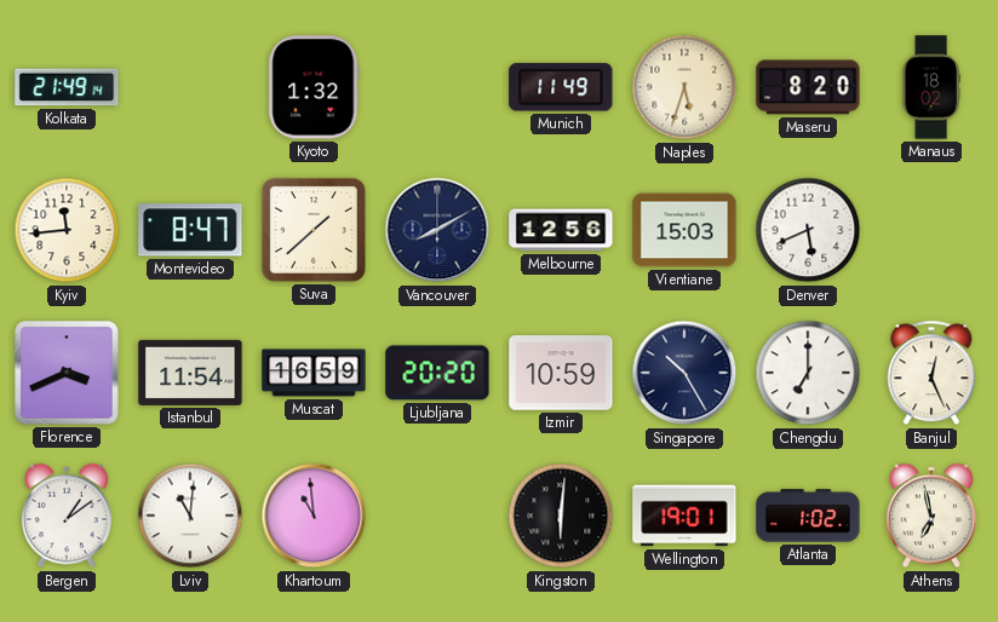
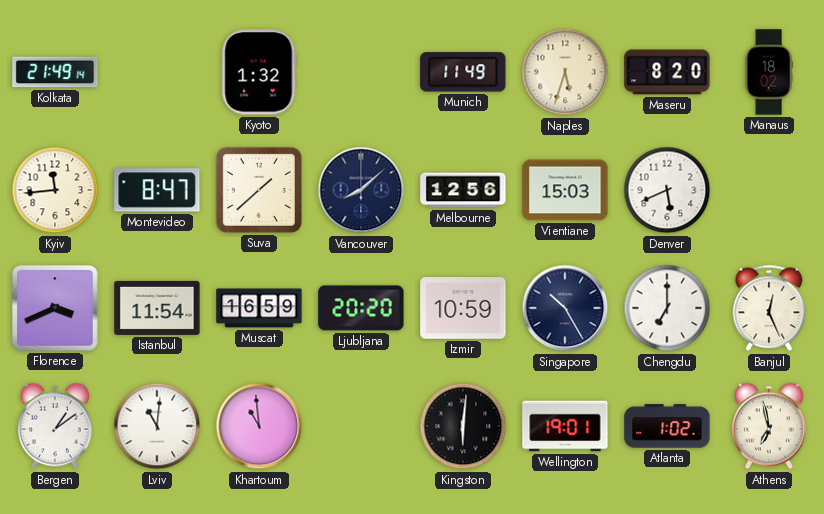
Vancouver: 8:10 -> 8:08
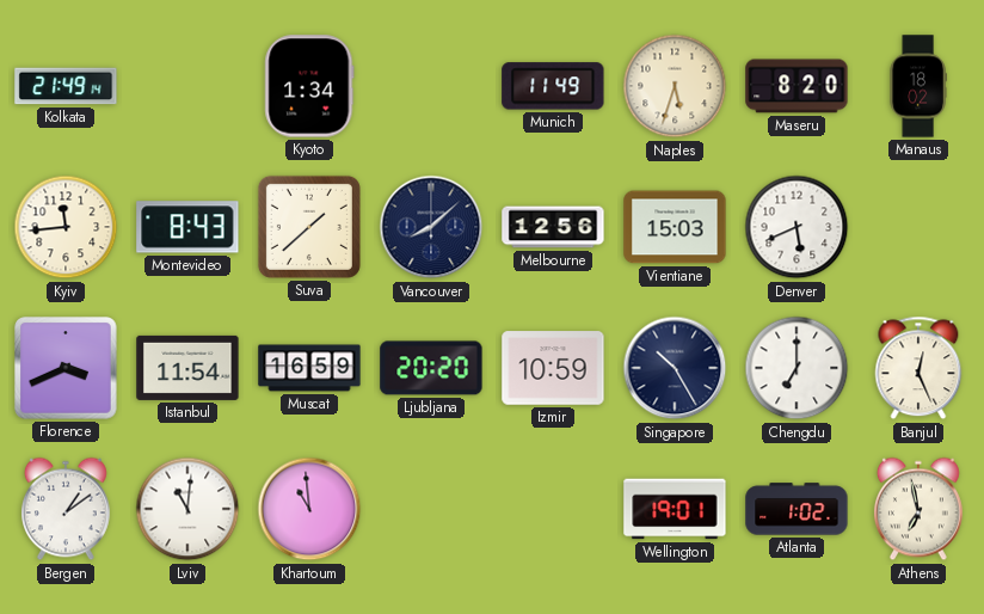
Kyoto: 1:32 -> 1:34
Montevideo: 8:47 -> 8:43
Kingston: 6:01 -> none
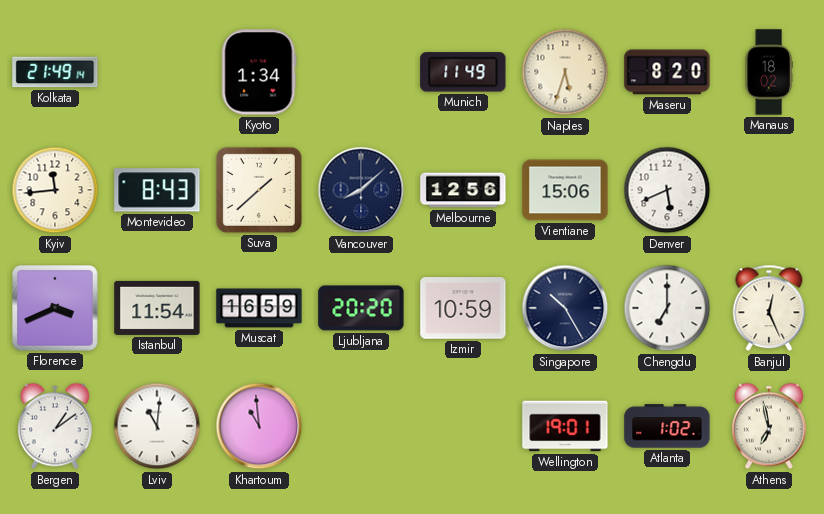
Vientiane: 15:03 -> 15:06
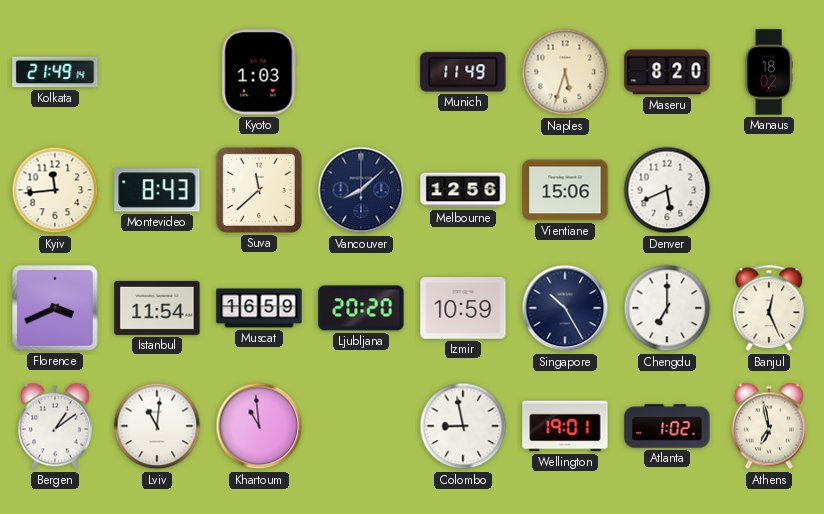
Kyoto: 1:34 -> 1:03
Suva: 1:38 -> 11:38
Colombo: none -> 8:58
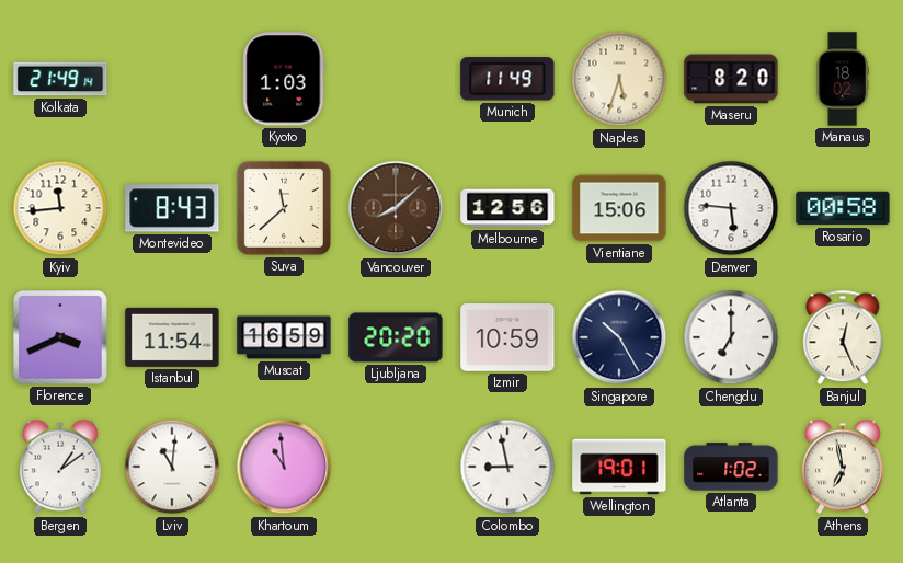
Vancouver dial: navy -> brown
Denver: 5:41 -> 5:46
Rosario: none -> 00:58
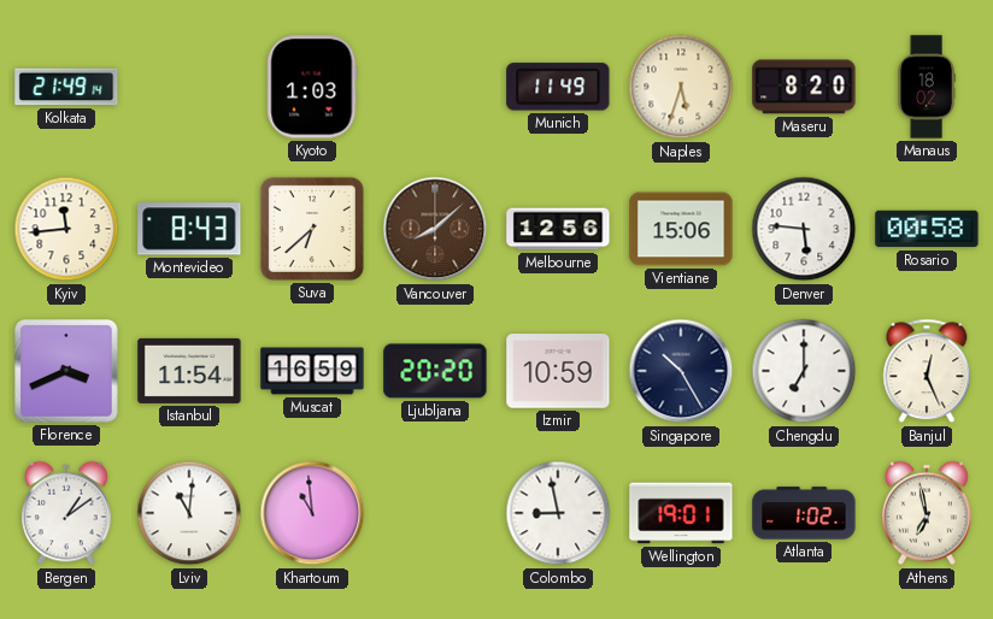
Suva: 11:38 -> 6:38
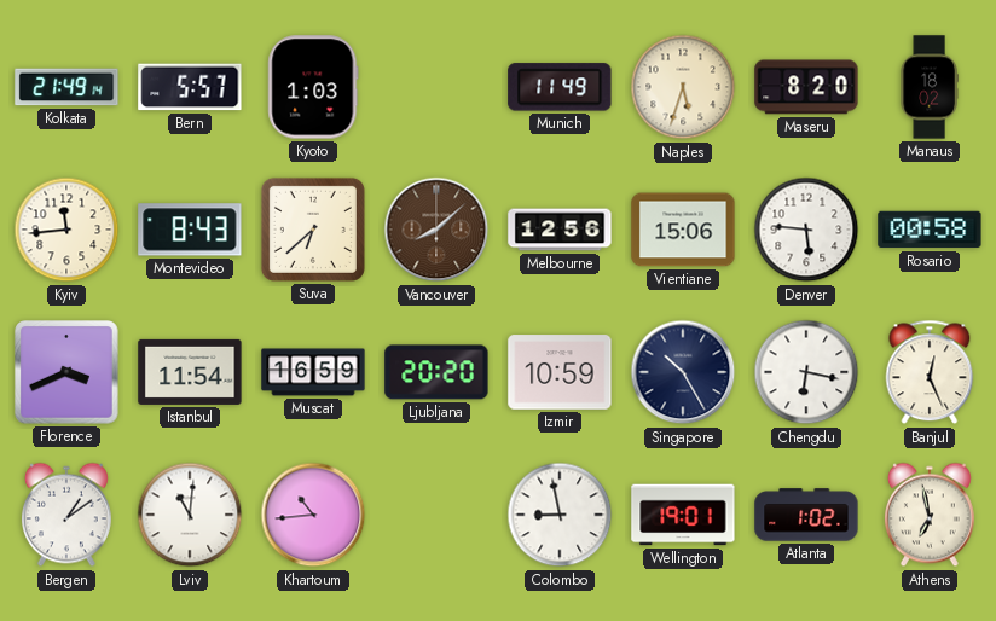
Bern: none -> 5:57
Chengdu: 7:00 -> 6:17
Khartoum: 10:59 -> 10:44
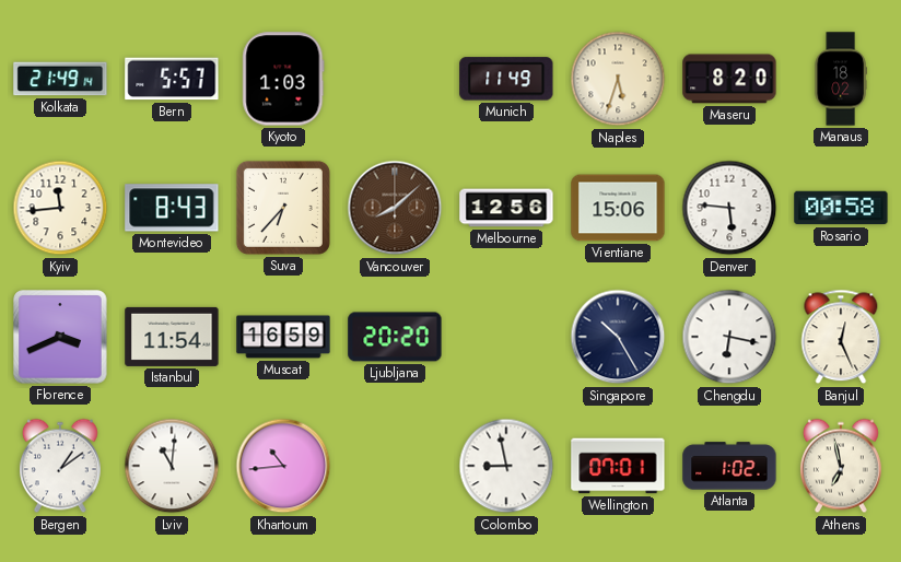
Suva: 6:38 -> 6:37
Izmir: 10:59 -> none
Wellington: 19:01 -> 07:01
